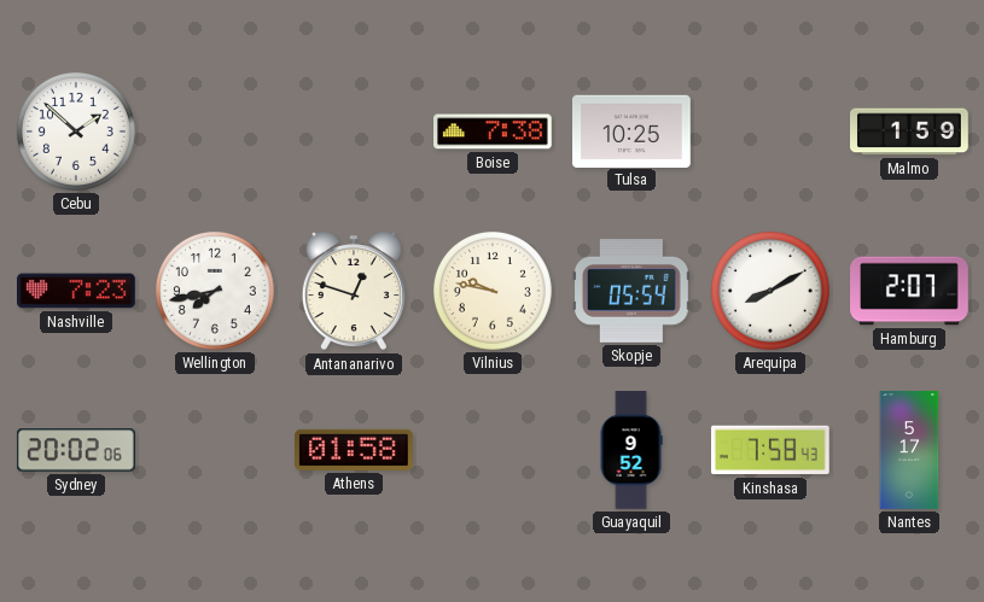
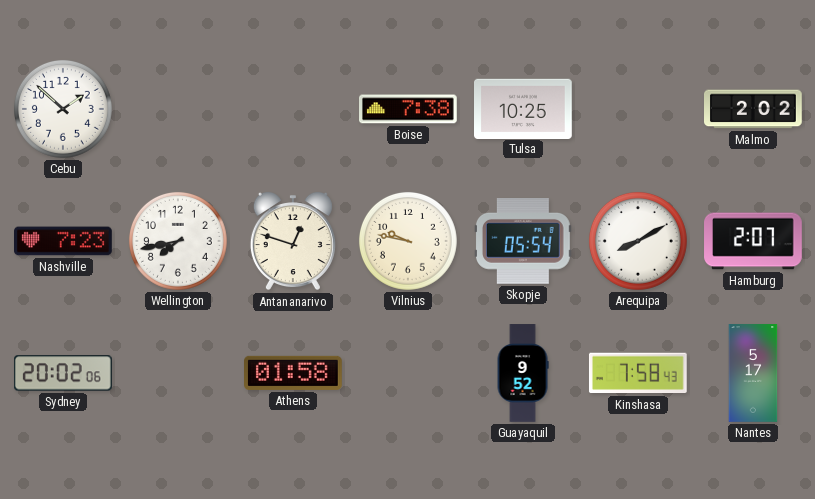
Malmo: 1:59 -> 2:02
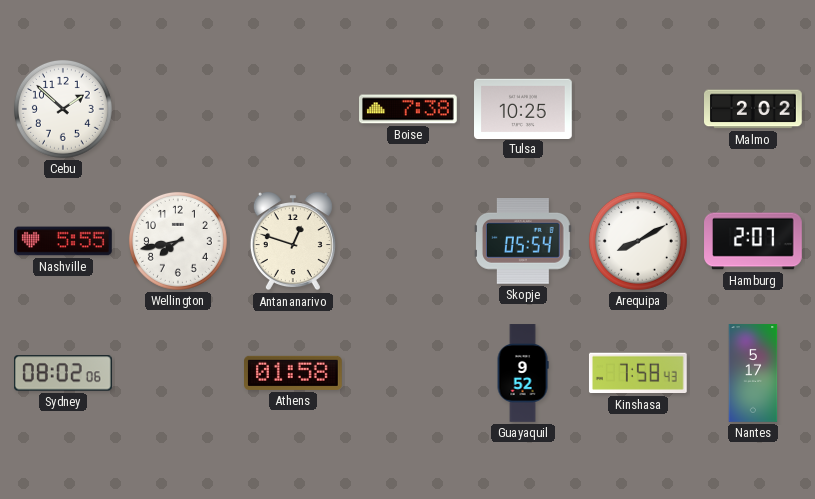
Nashville: 7:23 -> 5:55
Vilnius: 9:47 -> none
Sydney: 20:02 -> 08:02
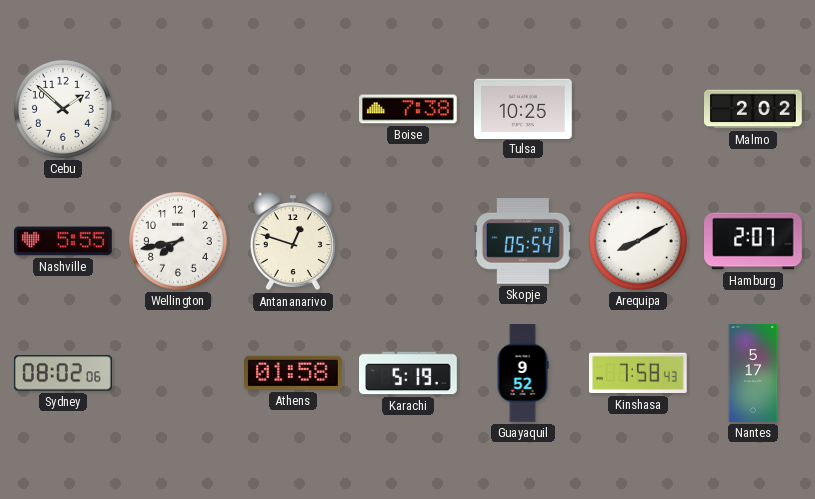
Karachi: none -> 5:19
